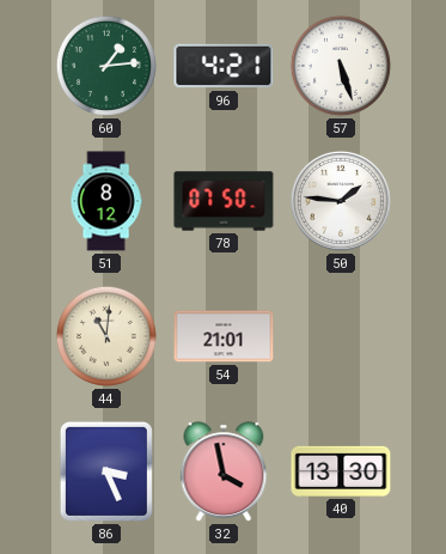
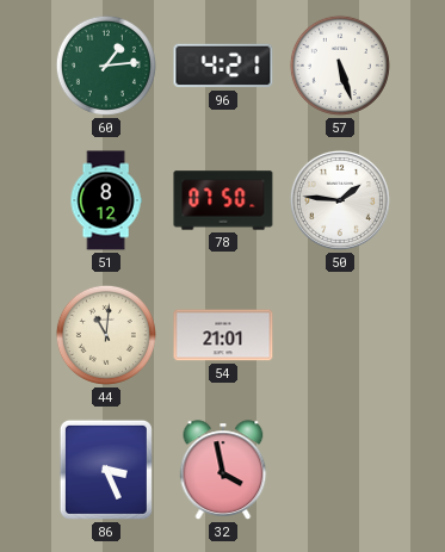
40: 13:30 -> none
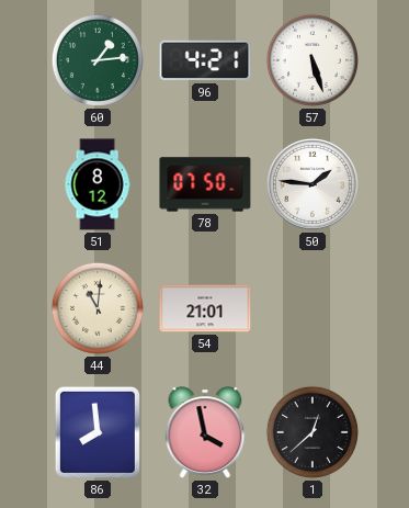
86: 3:26 -> 7:59
1: none -> 12:38
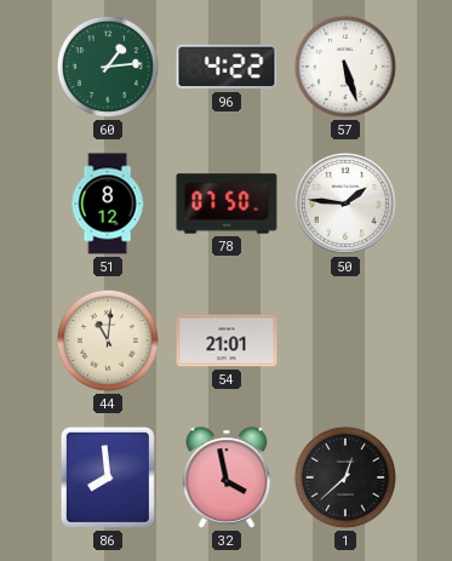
96: 4:21 -> 4:22
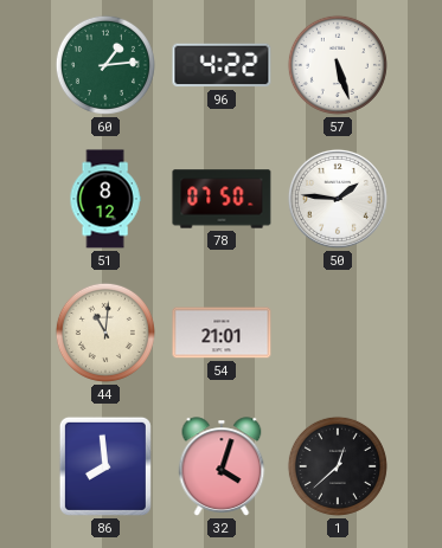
32: 3:58 -> 4:03
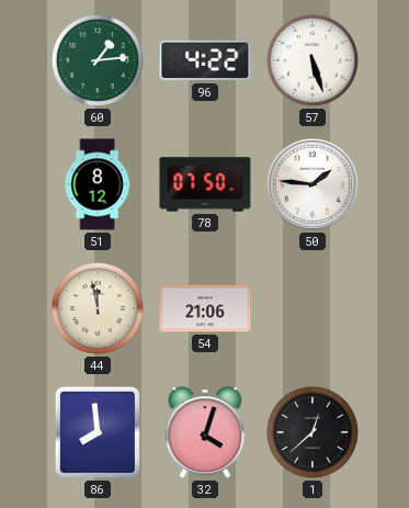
44: 11:01 -> 11:58
54: 21:01 -> 21:06
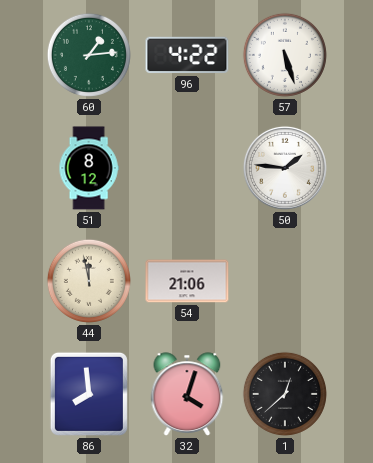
78: 07:50 -> none
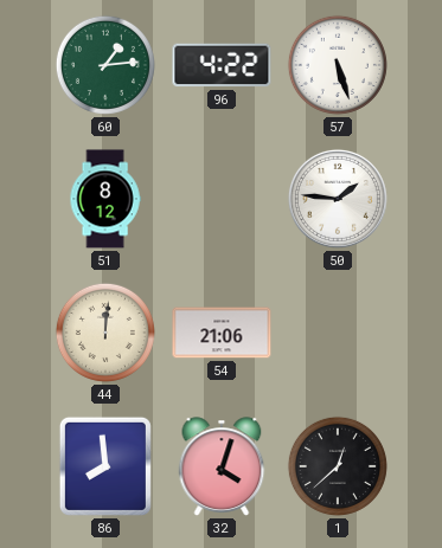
44: 11:58 -> 12:01
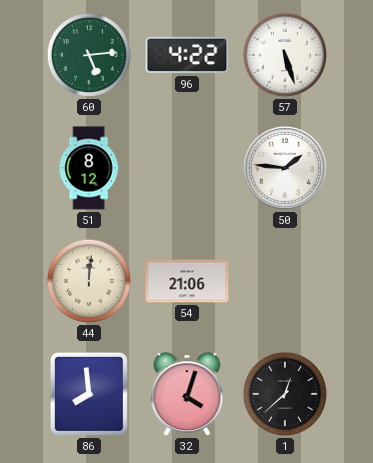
60: 1:14 -> 5:14
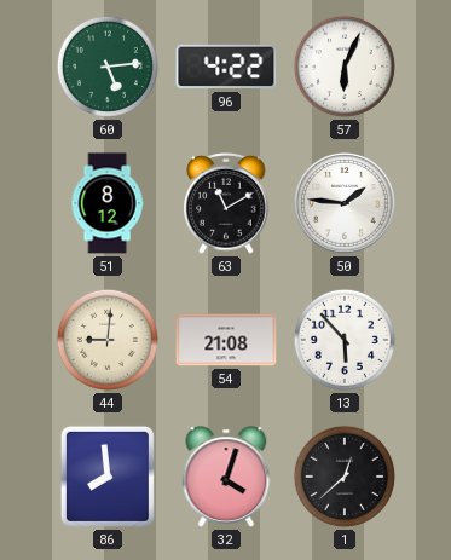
57: 5:27 -> 6:04
63: none -> 11:10
44: 12:01 -> 9:01
54: 21:06 -> 21:08
13: none -> 5:53
